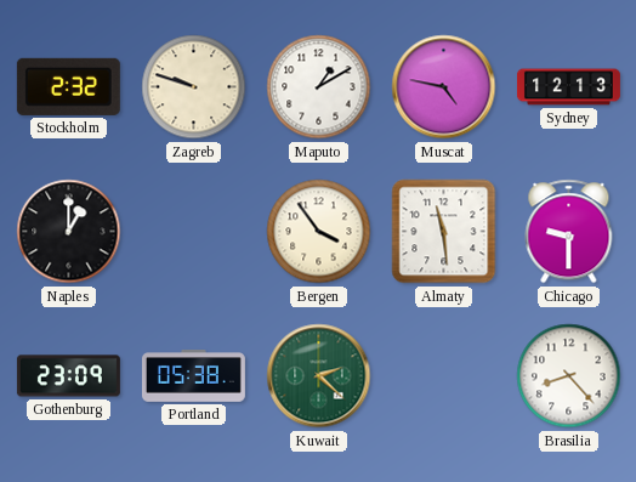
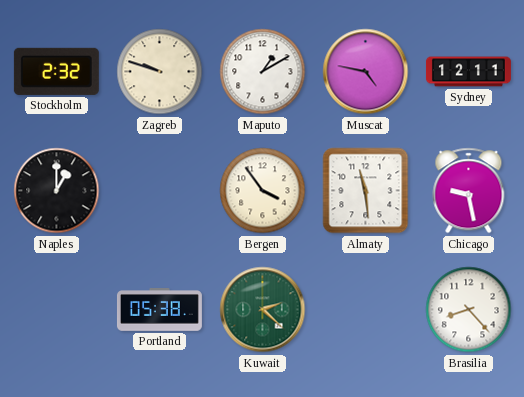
Sydney: 12:13 -> 12:11
Chicago: 9:30 -> 9:28
Gothenburg: 23:09 -> none
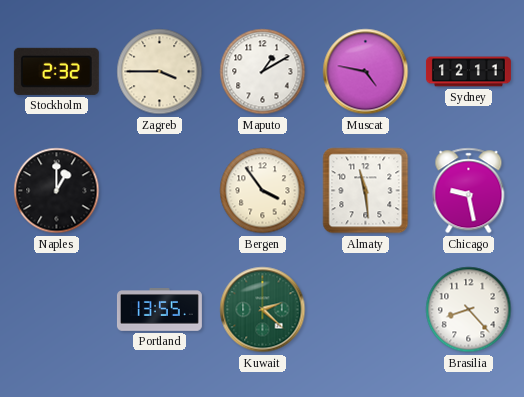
Zagreb: 9:48 -> 3:45
Portland: 05:38 -> 13:55
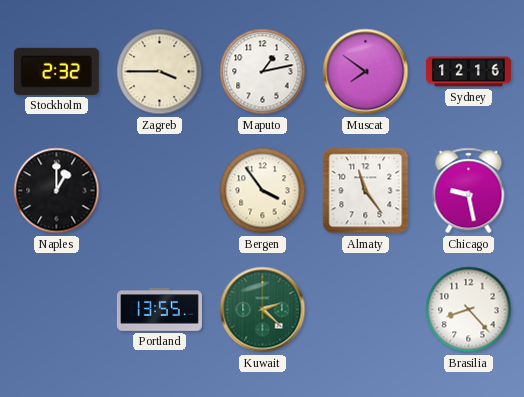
Maputo: 1:10 -> 1:13
Muscat: 4:47 -> 7:51
Sydney: 12:11 -> 12:16
Almaty: 11:29 -> 11:24
